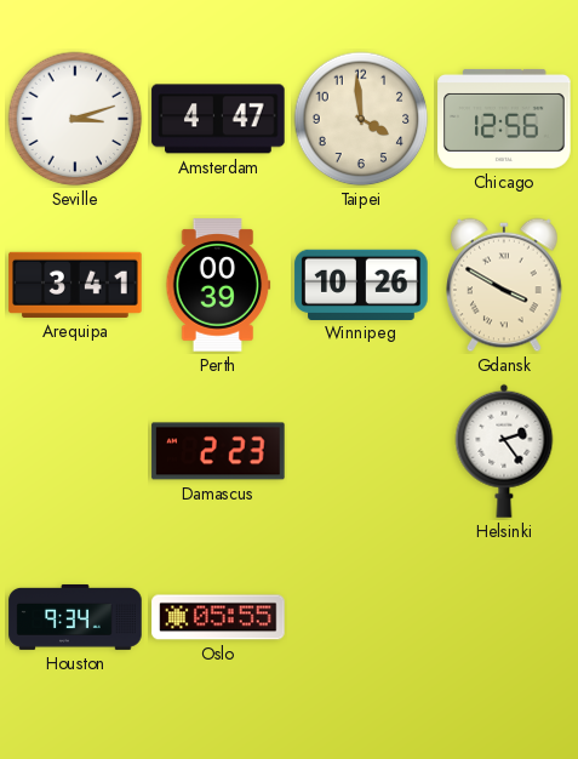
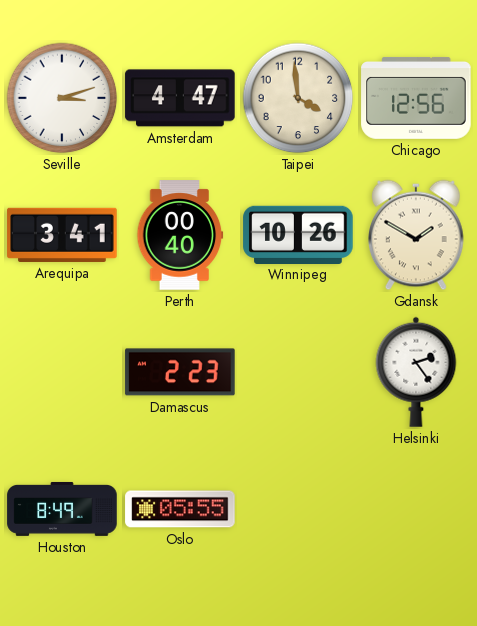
Perth: 00:39 -> 00:40
Gdansk: 3:50 -> 1:50
Houston: 9:34 -> 8:49
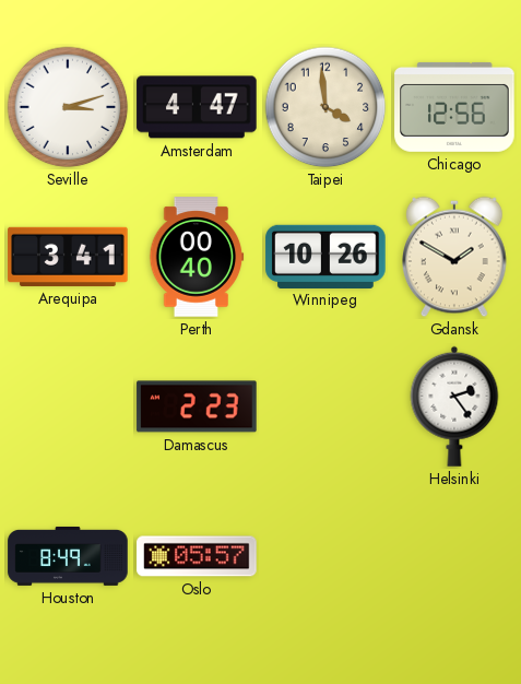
Oslo: 05:55 -> 05:57
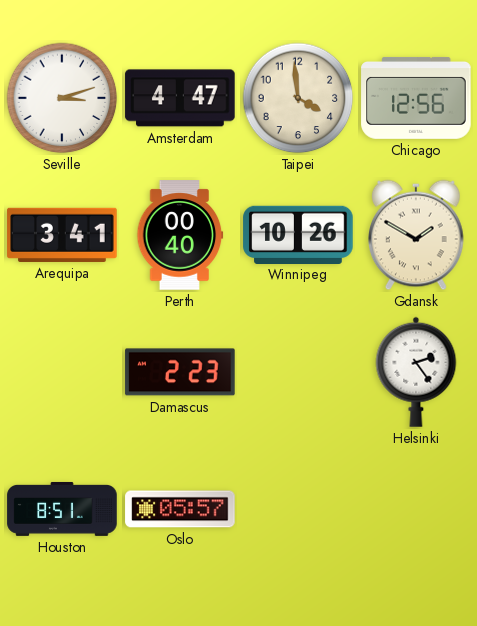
Houston: 8:49 -> 8:51
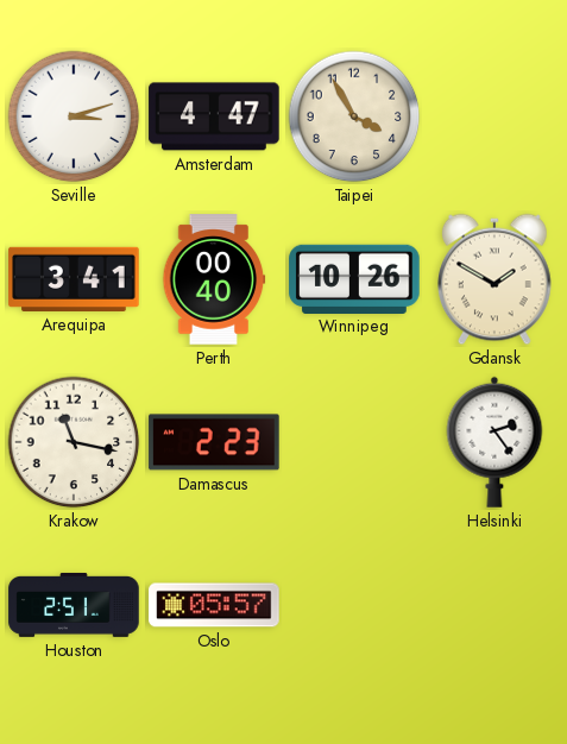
Taipei: 3:59 -> 3:55
Chicago: 12:56 -> none
Krakow: none -> 11:17
Houston: 8:51 -> 2:51
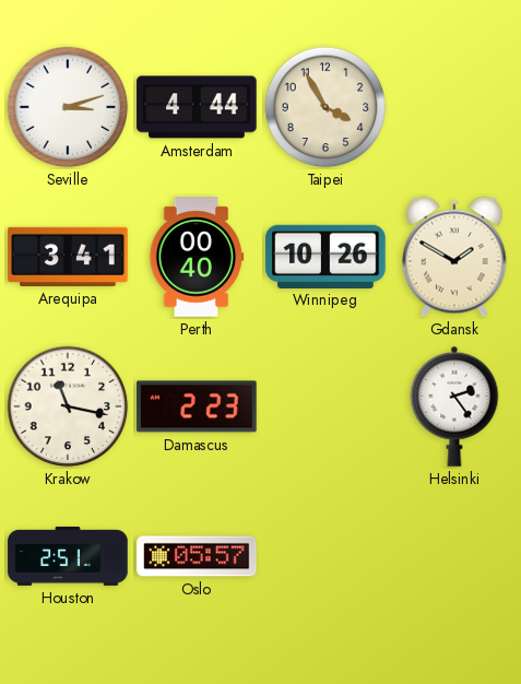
Amsterdam: 4:47 -> 4:44
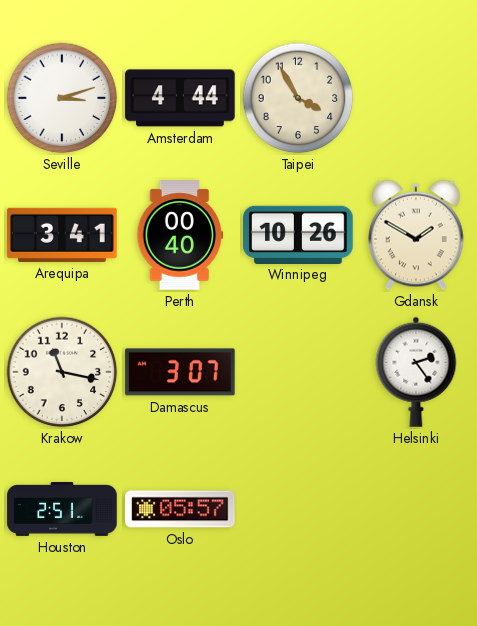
Damascus: 2:23 -> 3:07
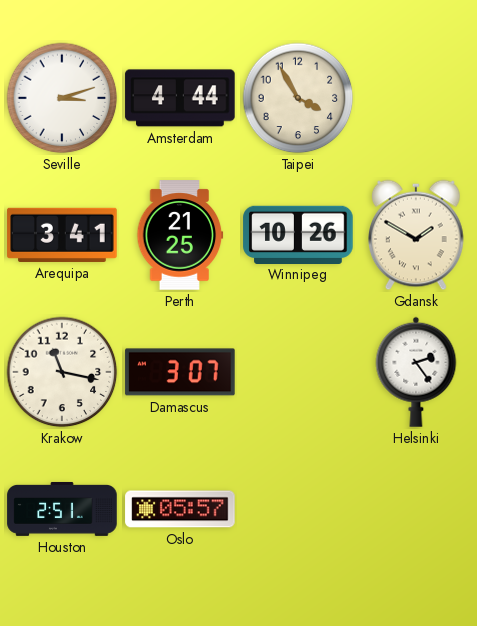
Perth: 00:40 -> 21:25
